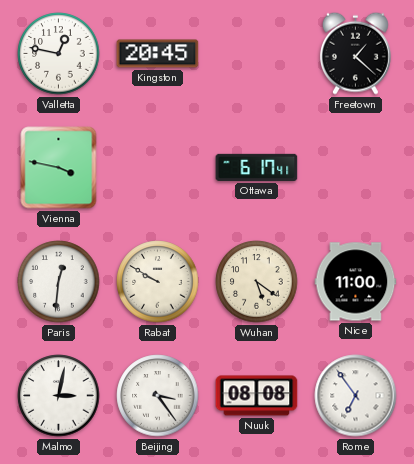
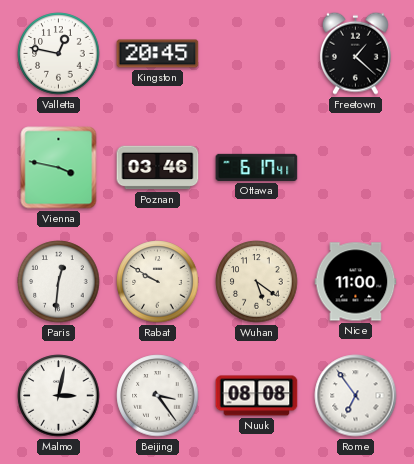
Poznan: none -> 03:46
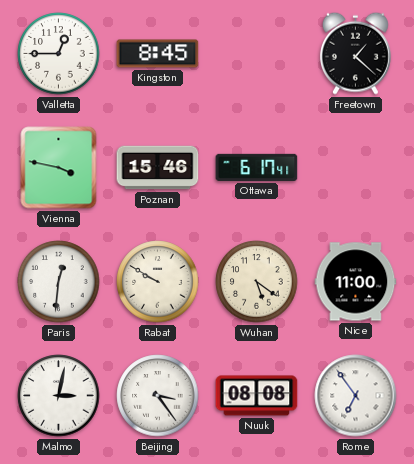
Valletta: 12:47 -> 12:45
Kingston: 20:45 -> 8:45
Poznan: 03:46 -> 15:46
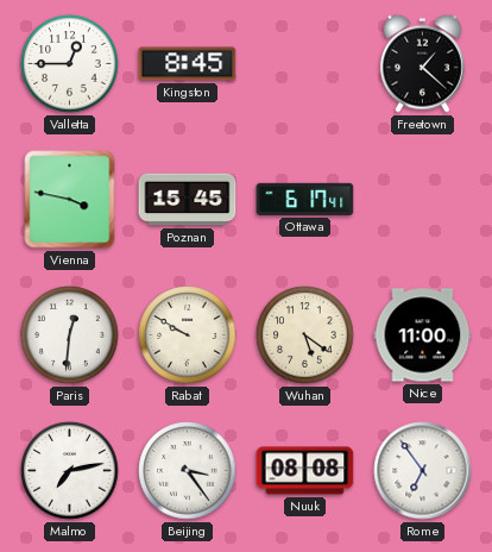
Poznan: 15:46 -> 15:45
Malmo: 3:02 -> 7:13
